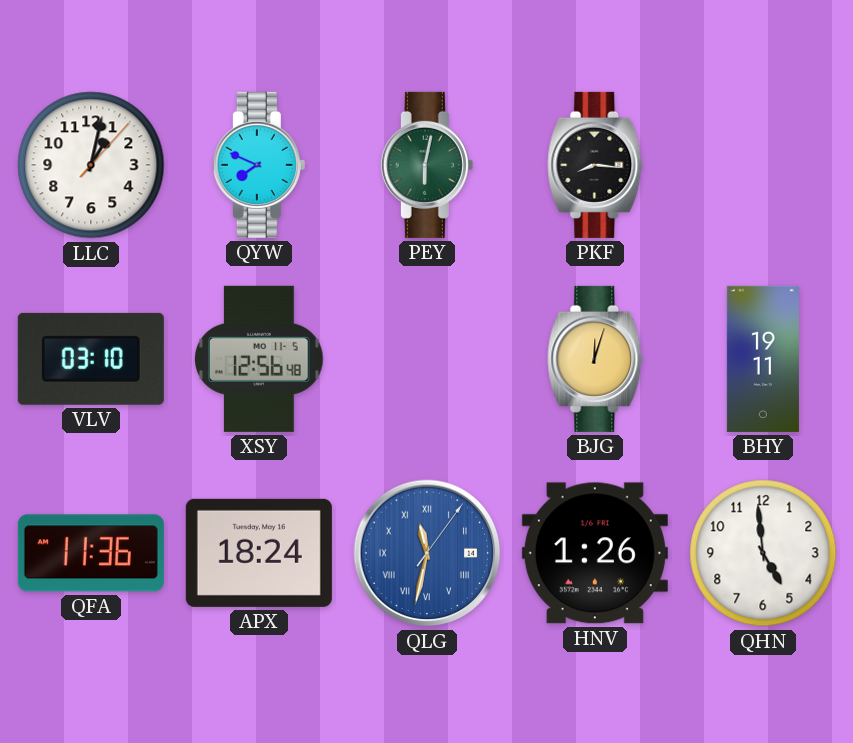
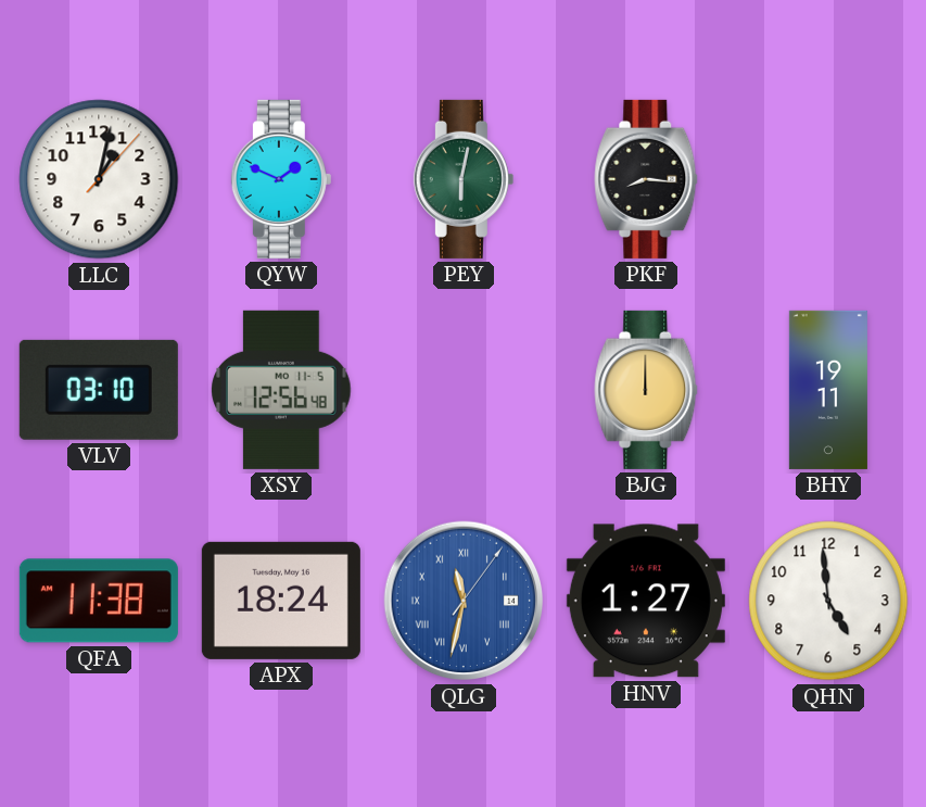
QYW: 7:49 -> 1:49
BJG: 12:03 -> 12:00
QFA: 11:36 -> 11:38
HNV: 1:26 -> 1:27
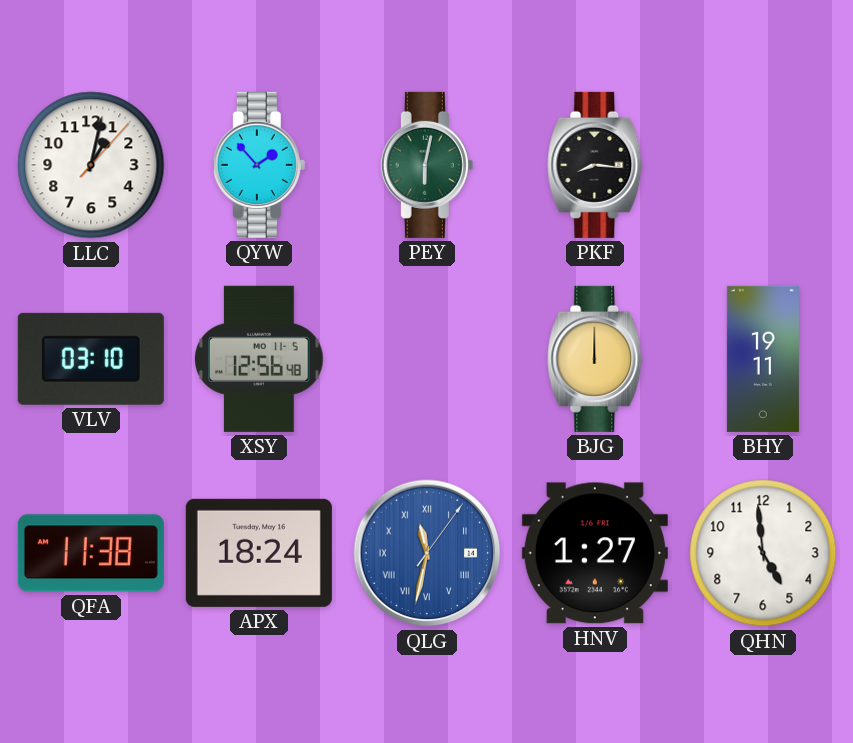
QYW: 1:49 -> 1:53
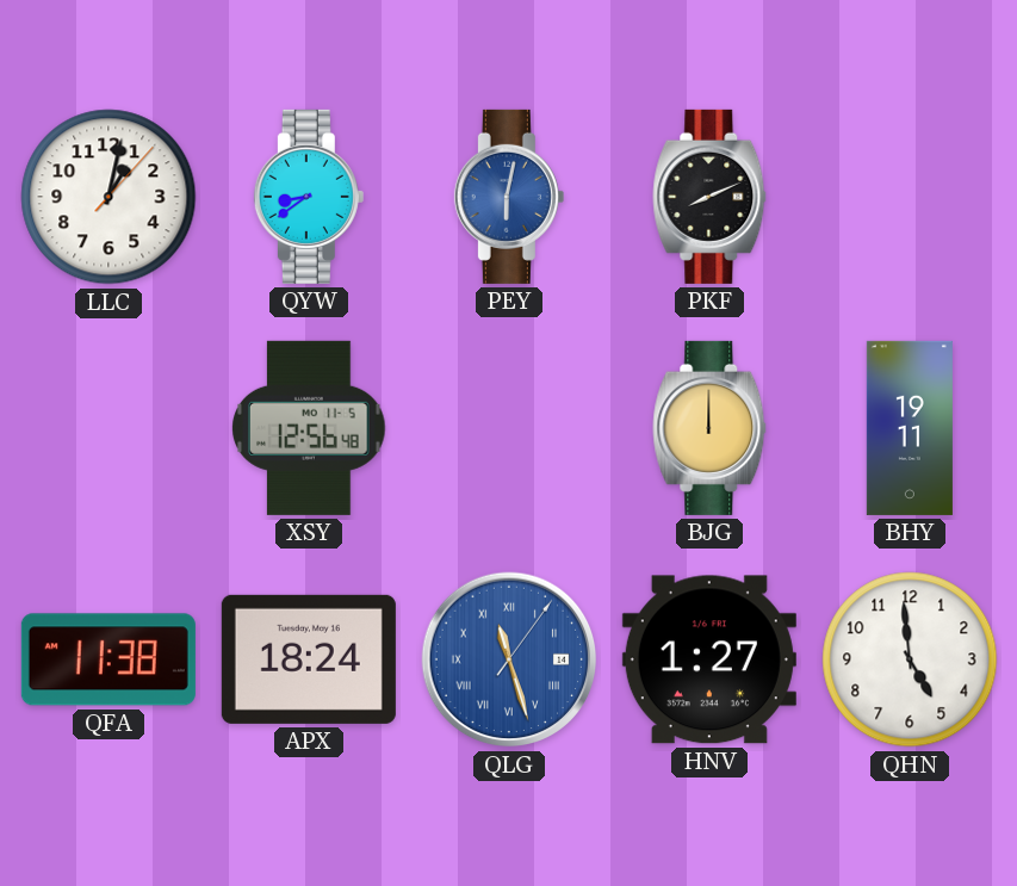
QYW: 1:53 -> 8:39
PEY dial: green -> blue
PKF: 8:16 -> 8:11
VLV: 03:10 -> none
QLG: 11:32 -> 11:27
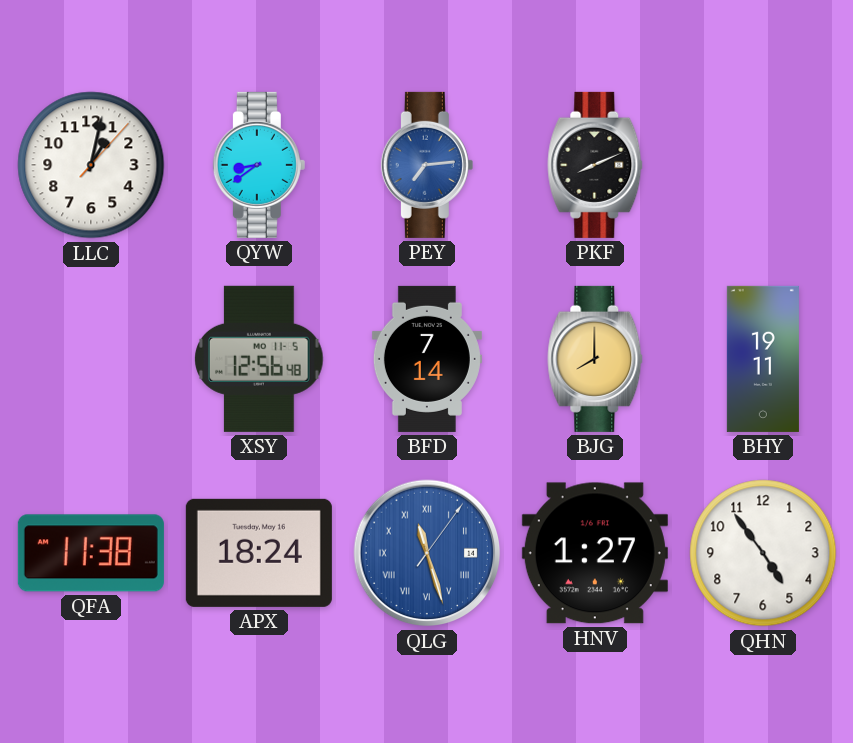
PEY: 6:02 -> 7:14
BFD: none -> 7:14
BJG: 12:00 -> 8:00
QHN: 4:59 -> 4:54
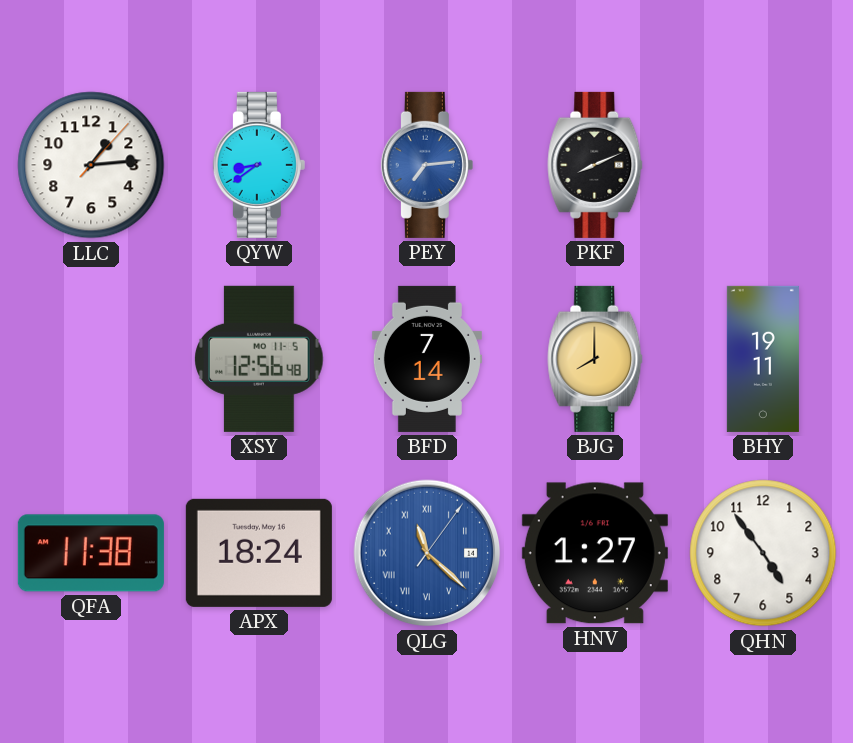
LLC: 1:02 -> 1:14
QLG: 11:27 -> 11:22
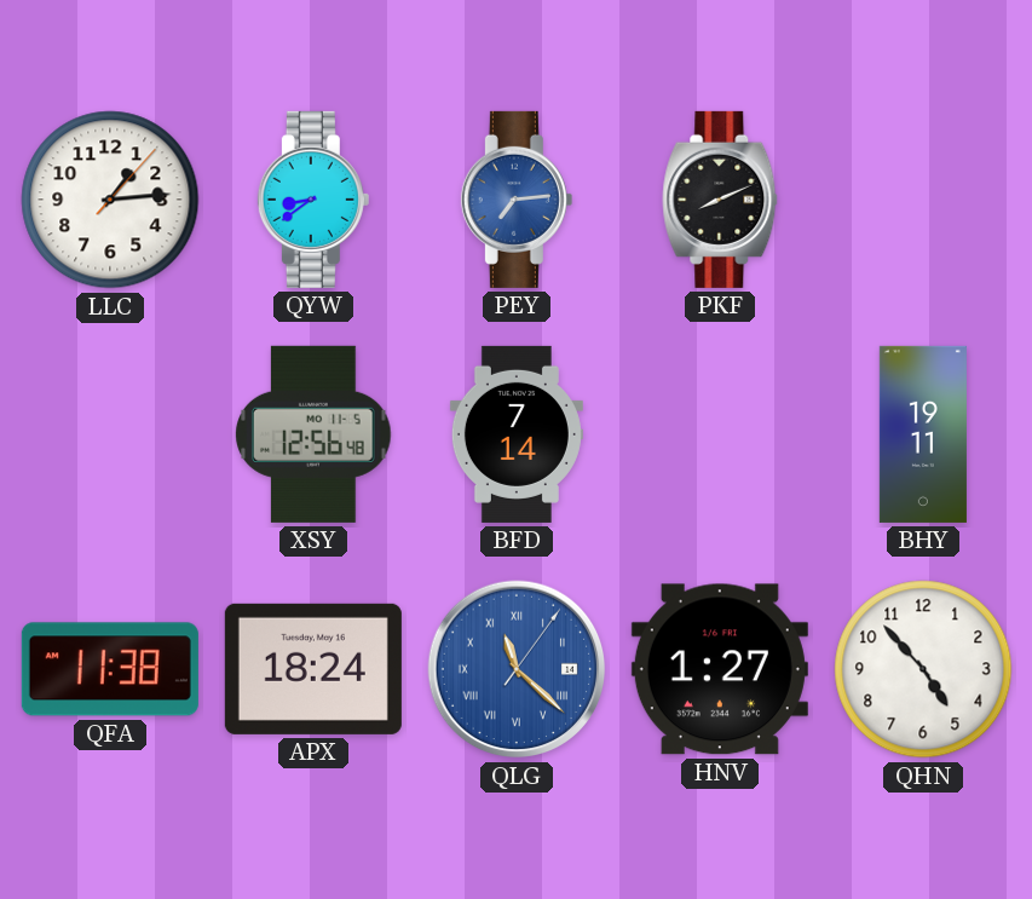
BJG: 8:00 -> none
QHN: 4:54 -> 4:53
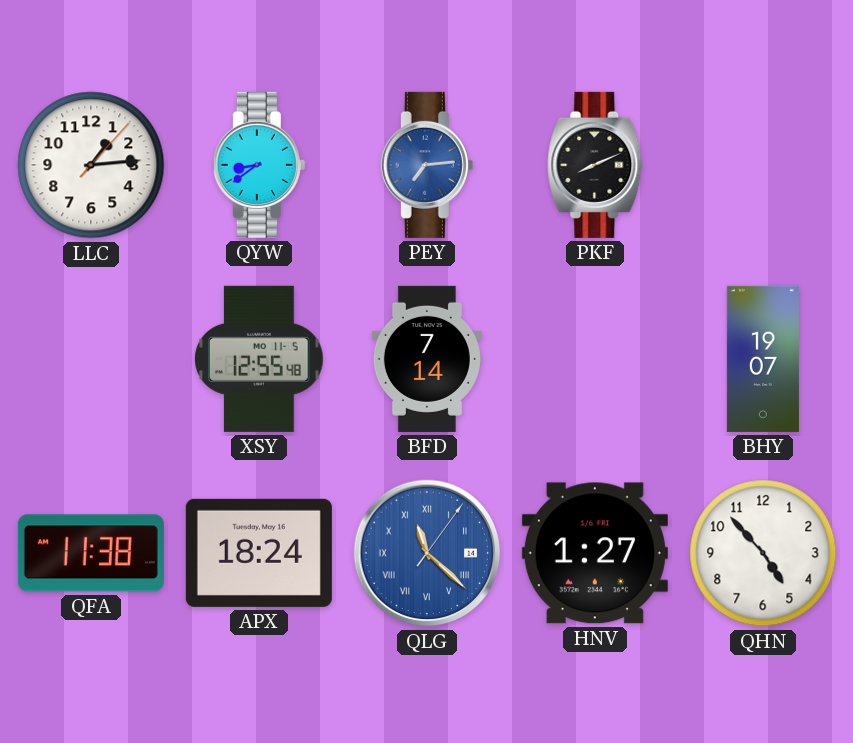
XSY: 12:56 -> 12:55
BHY: 19:11 -> 19:07
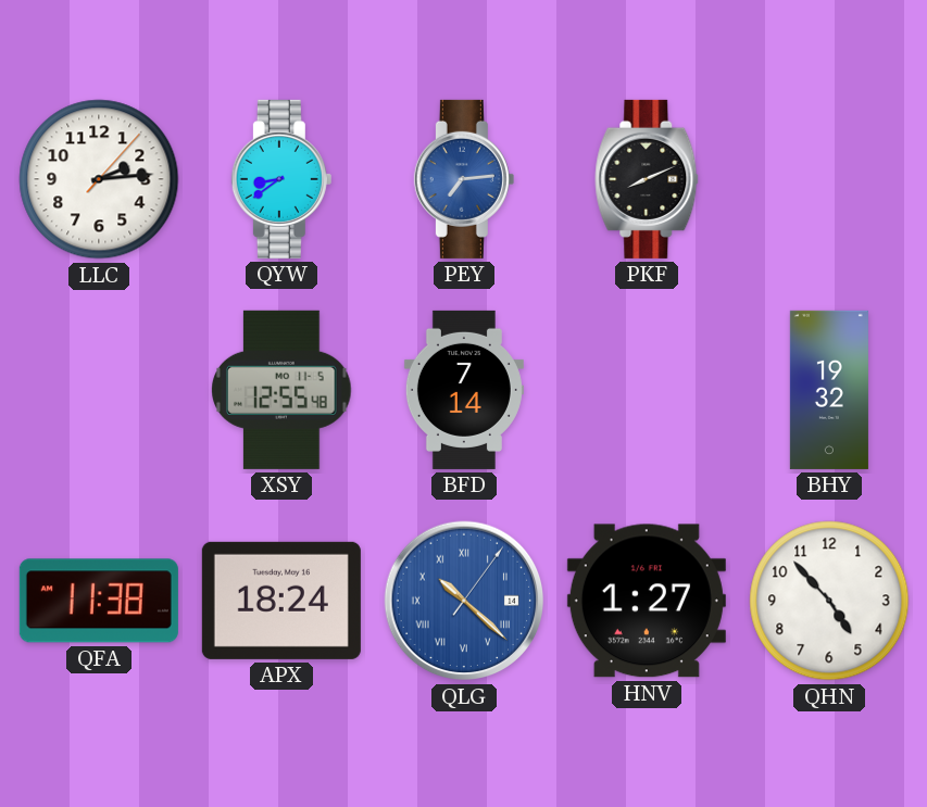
LLC: 1:14 -> 2:14
BHY: 19:07 -> 19:32
QLG: 11:22 -> 10:22
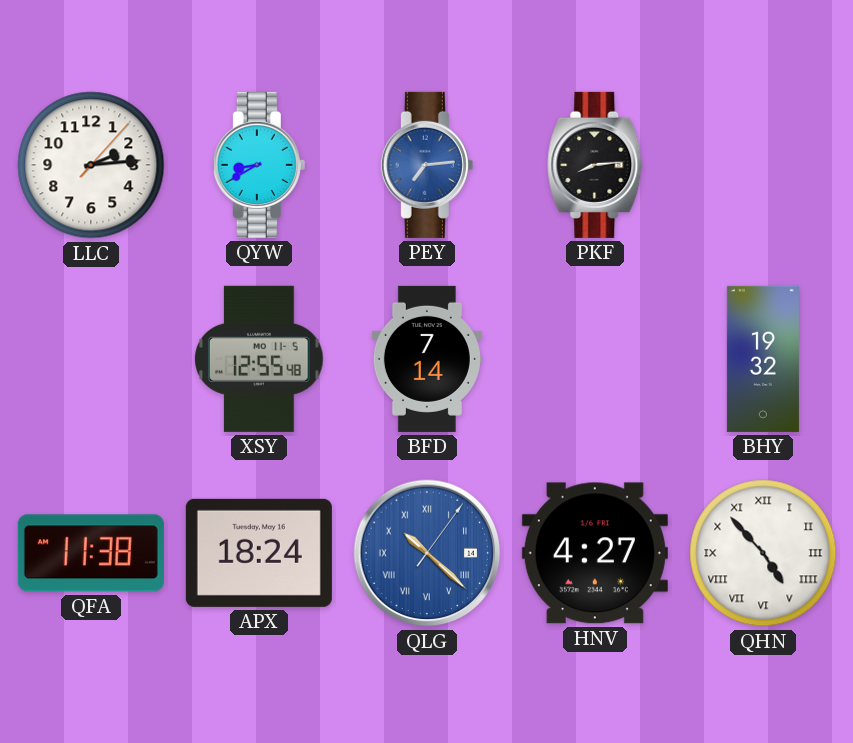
QYW: 8:39 -> 8:40
PKF: 8:11 -> 8:14
HNV: 1:27 -> 4:27
QHN numerals: Arabic -> Roman
